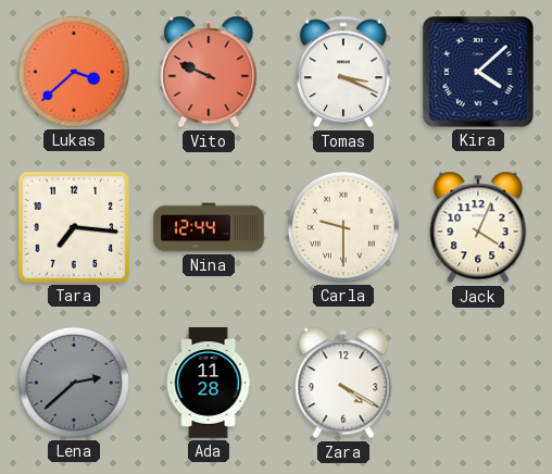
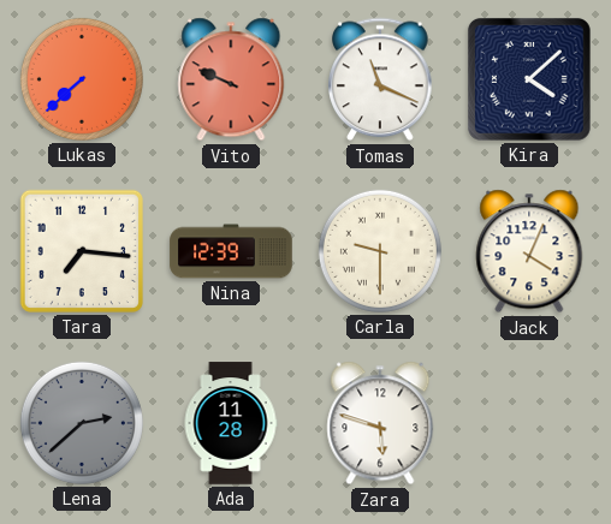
Lukas: 3:38 -> 7:38
Tomas: 3:19 -> 11:19
Nina: 12:44 -> 12:39
Zara: 4:20 -> 5:48
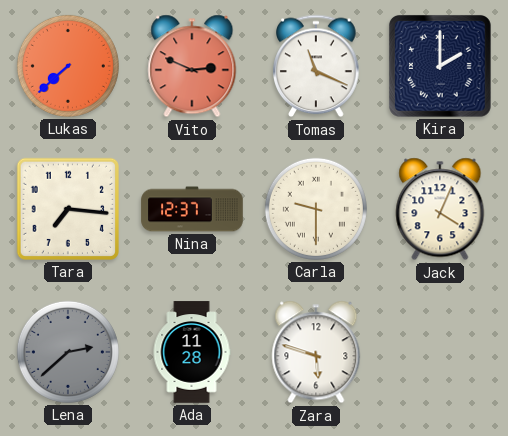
Vito: 9:49 -> 2:49
Kira: 4:08 -> 2:00
Nina: 12:39 -> 12:37
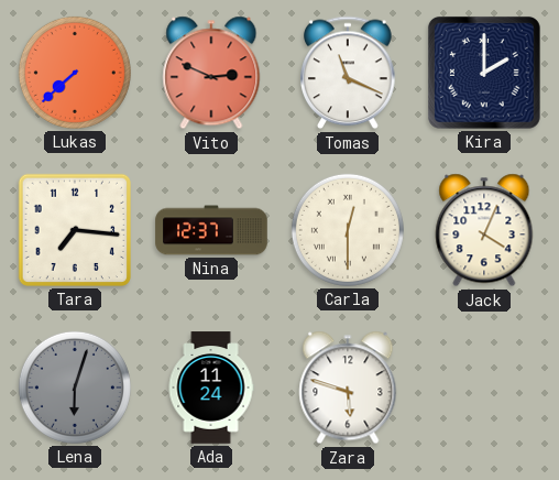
Carla: 9:30 -> 12:30
Lena: 2:38 -> 6:03
Ada: 11:28 -> 11:24
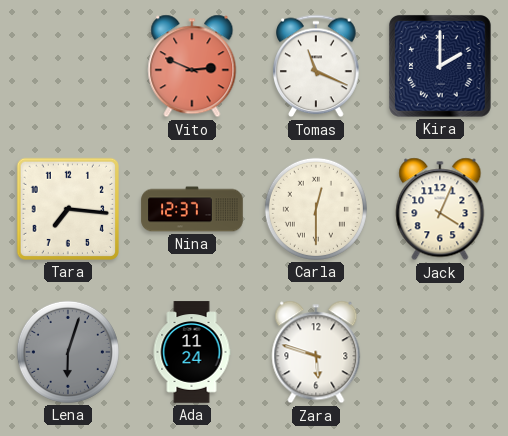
Lukas: 7:38 -> none
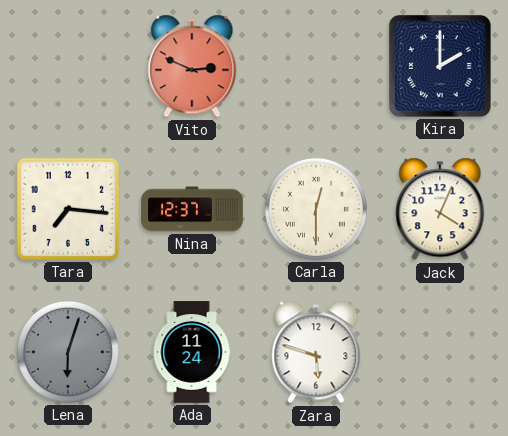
Tomas: 11:19 -> none
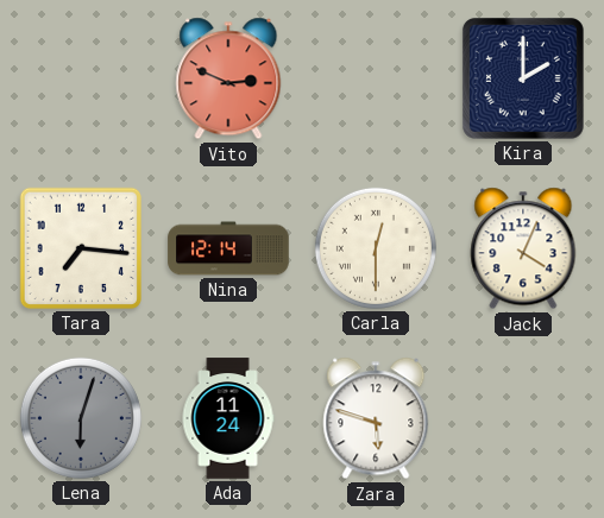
Nina: 12:37 -> 12:14
